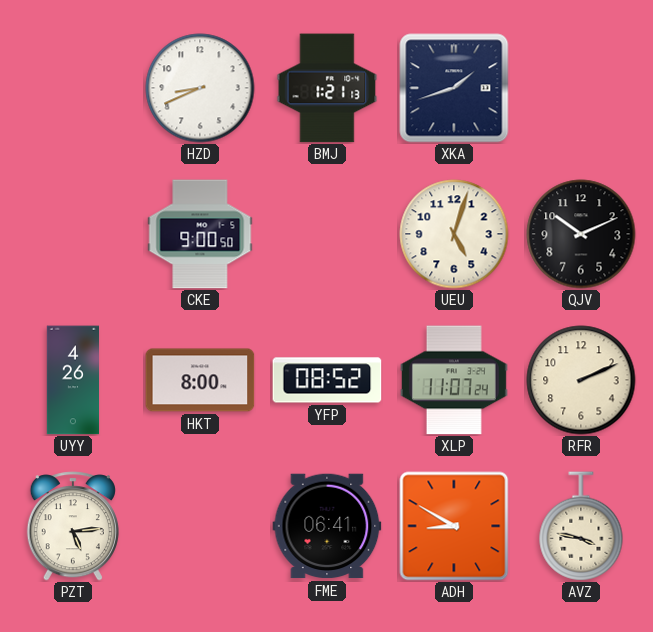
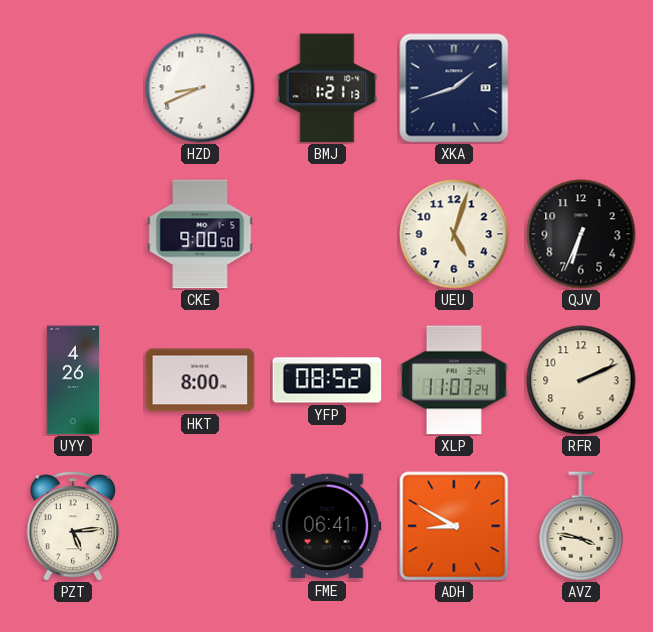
QJV: 10:11 -> 6:34
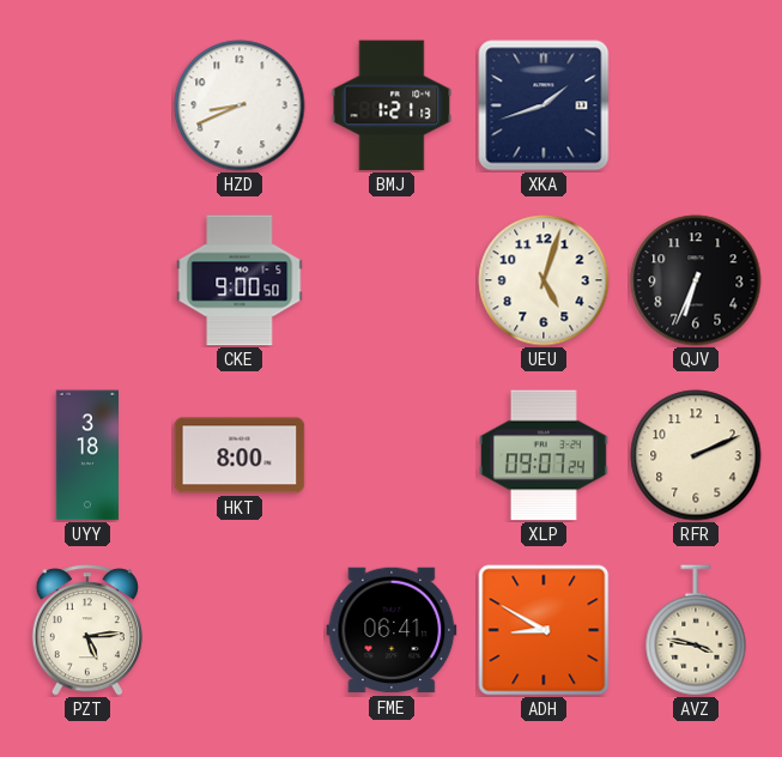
UYY: 4:26 -> 3:18
YFP: 08:52 -> none
XLP: 11:07 -> 09:07
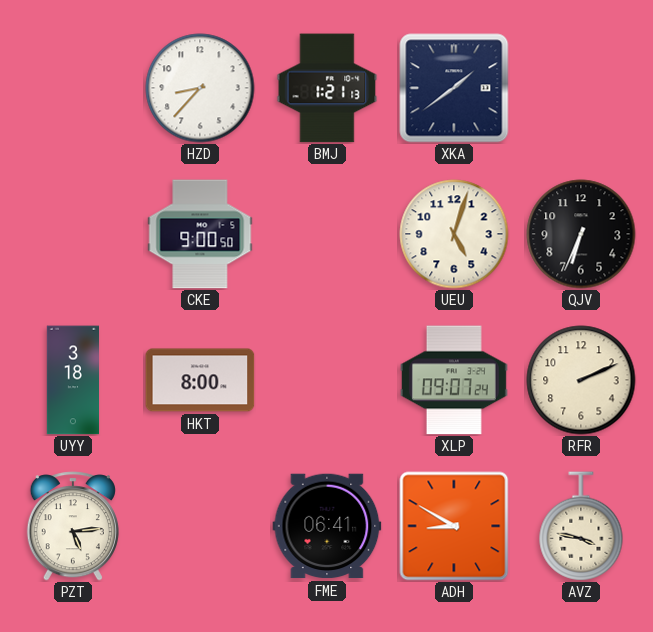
HZD: 8:41 -> 8:37
XKA: 1:42 -> 1:39
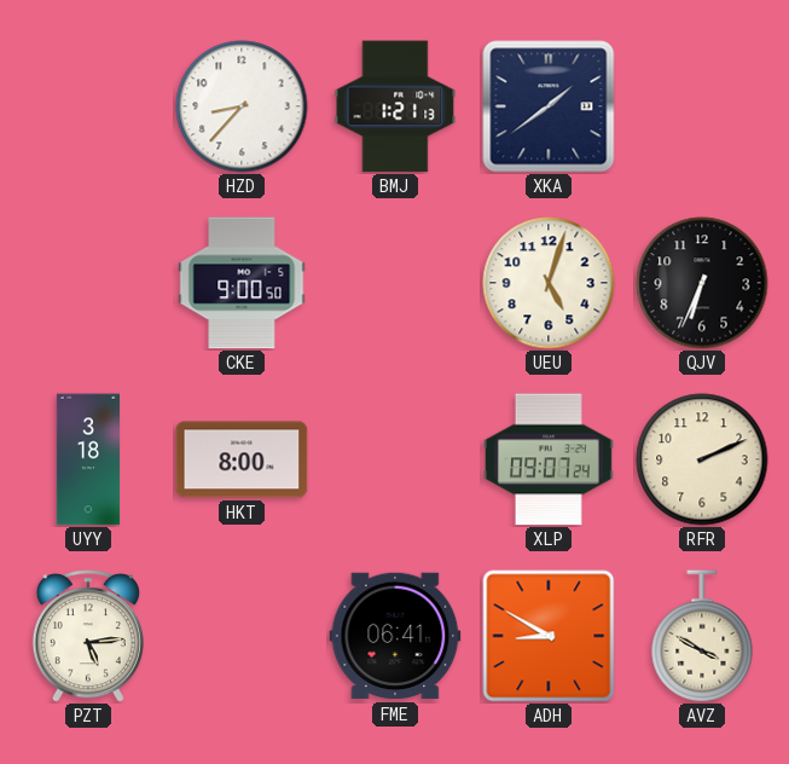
AVZ: 3:47 -> 3:50
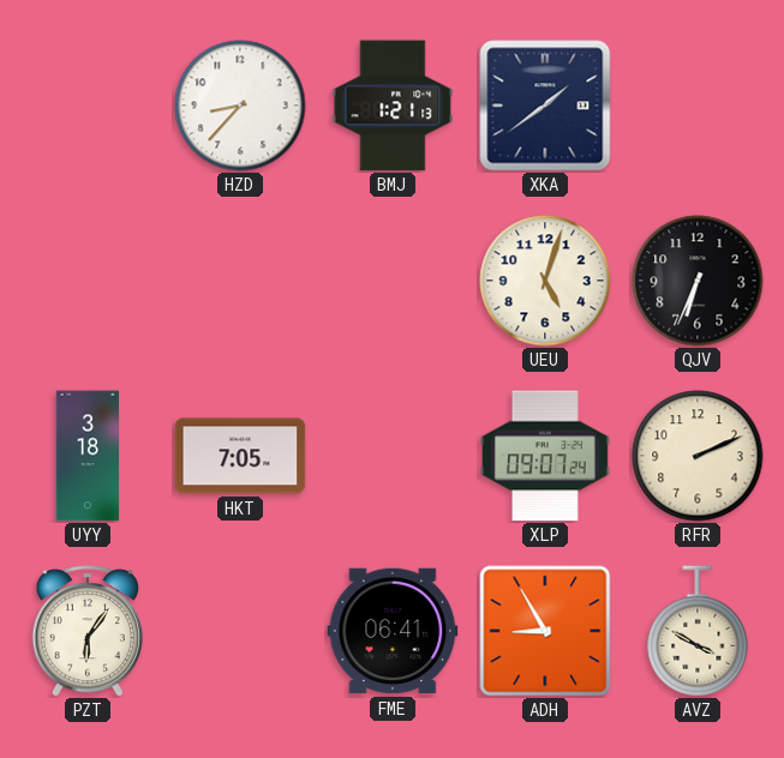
CKE: 9:00 -> none
HKT: 8:00 -> 7:05
PZT: 5:14 -> 6:06
ADH: 8:50 -> 8:55
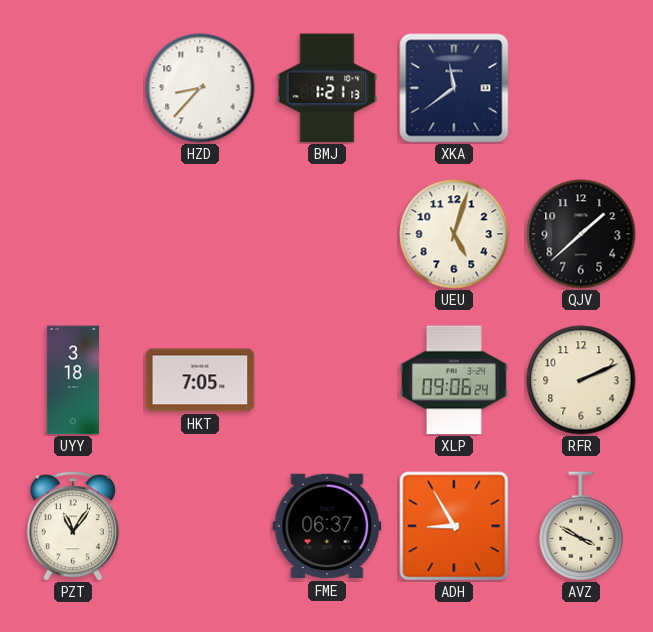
XKA: 1:39 -> 11:39
QJV: 6:34 -> 1:38
XLP: 09:07 -> 09:06
PZT: 6:06 -> 11:06
FME: 06:41 -> 06:37
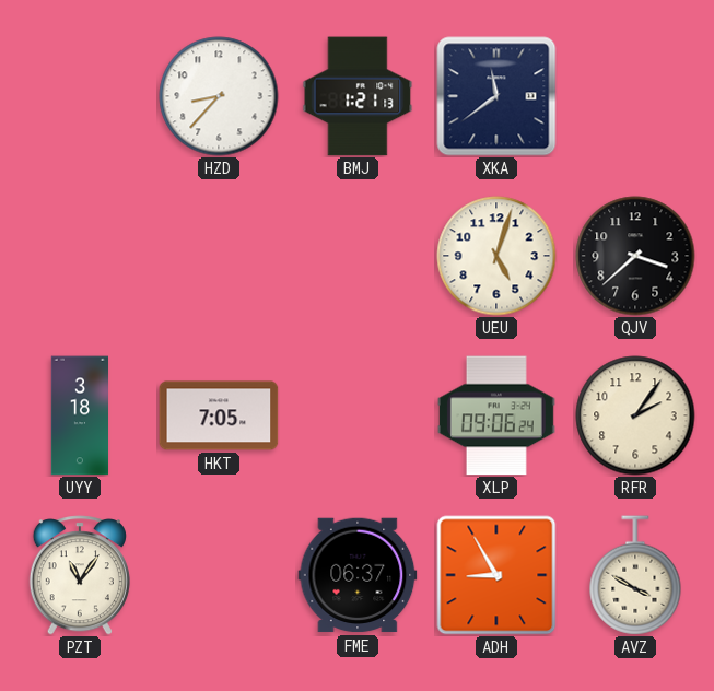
QJV: 1:38 -> 3:38
RFR: 2:11 -> 2:06
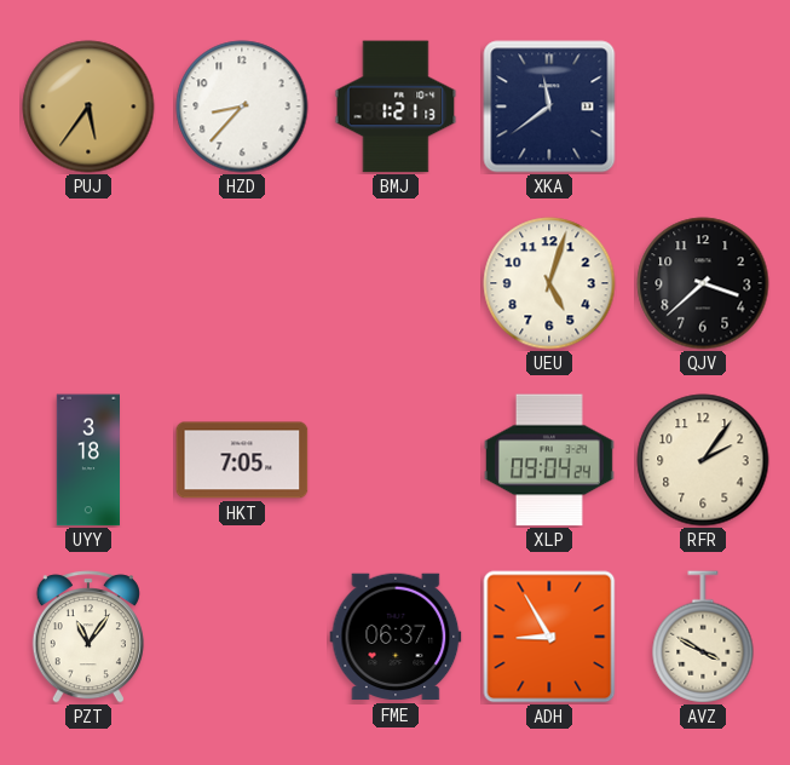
PUJ: none -> 5:36
XLP: 09:06 -> 09:04
